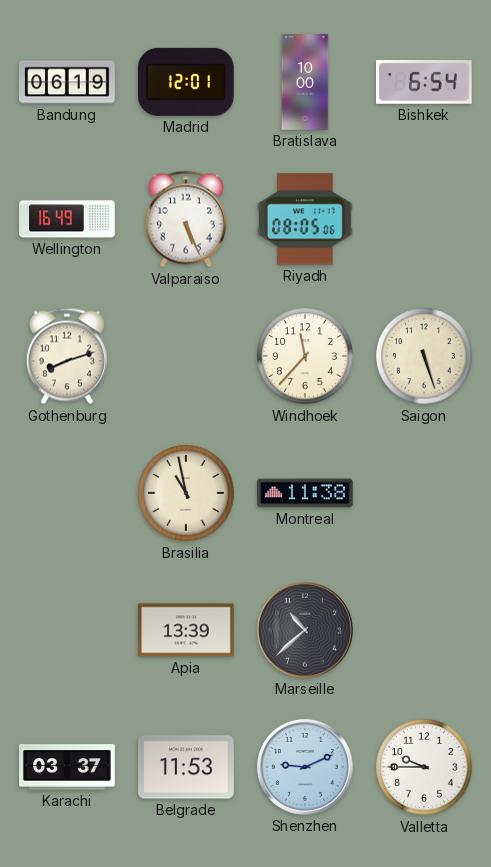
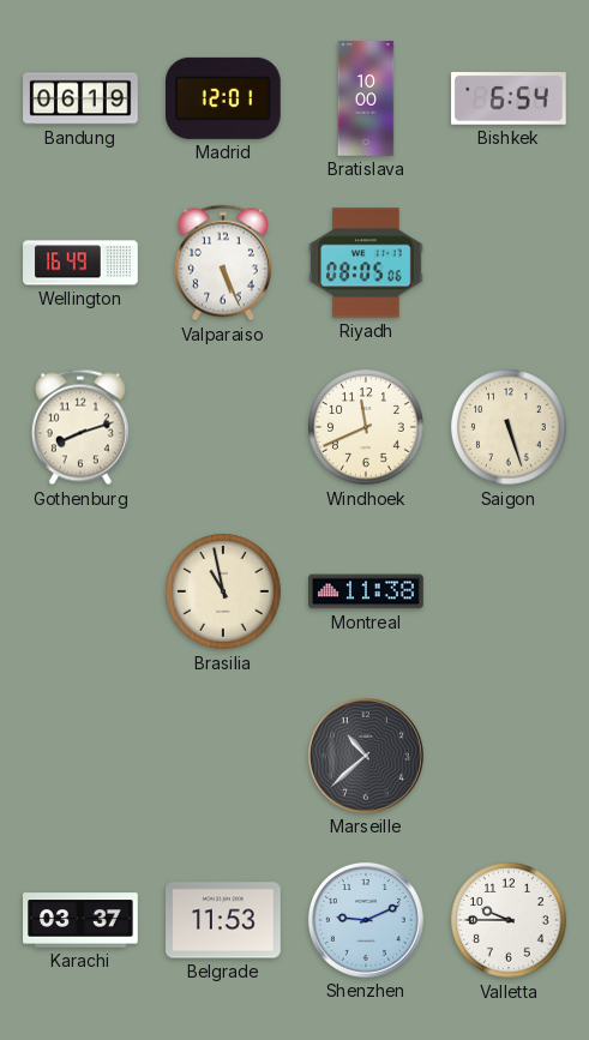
Windhoek: 11:37 -> 11:41
Apia: 13:39 -> none
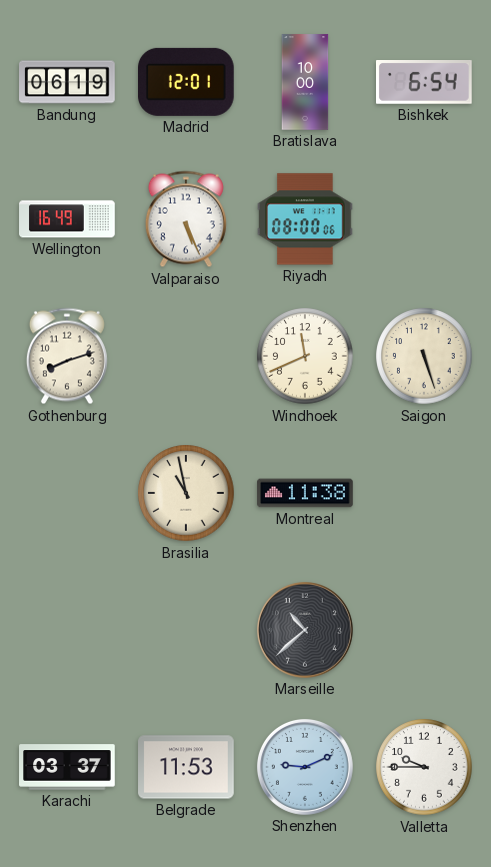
Riyadh: 08:05 -> 08:00
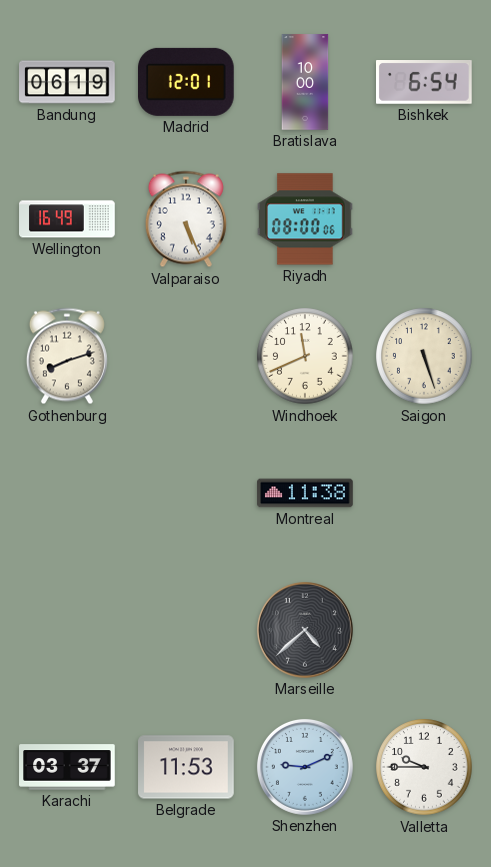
Brasilia: 10:58 -> none
Marseille: 10:38 -> 4:38
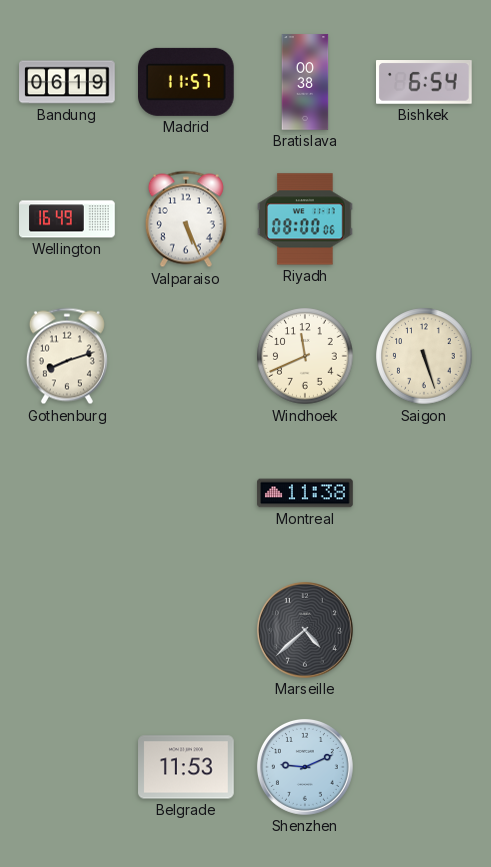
Madrid: 12:01 -> 11:57
Bratislava: 10:00 -> 00:38
Karachi: 03:37 -> none
Valletta: 9:45 -> none
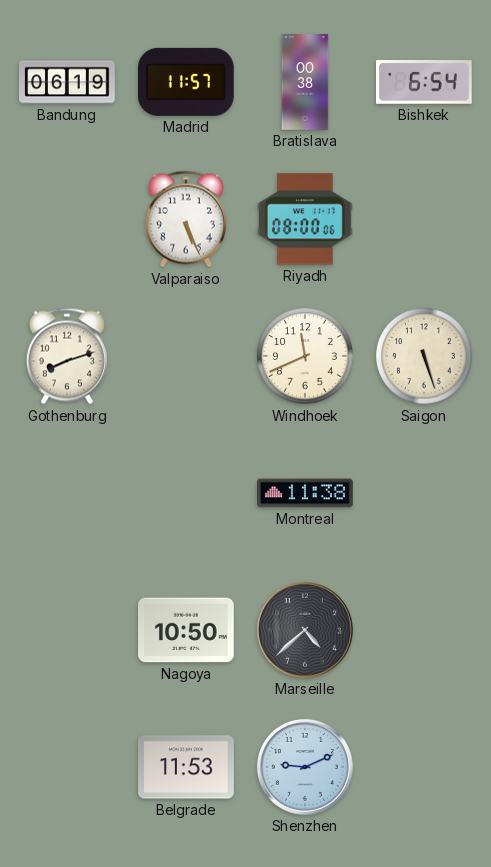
Wellington: 16:49 -> none
Nagoya: none -> 10:50
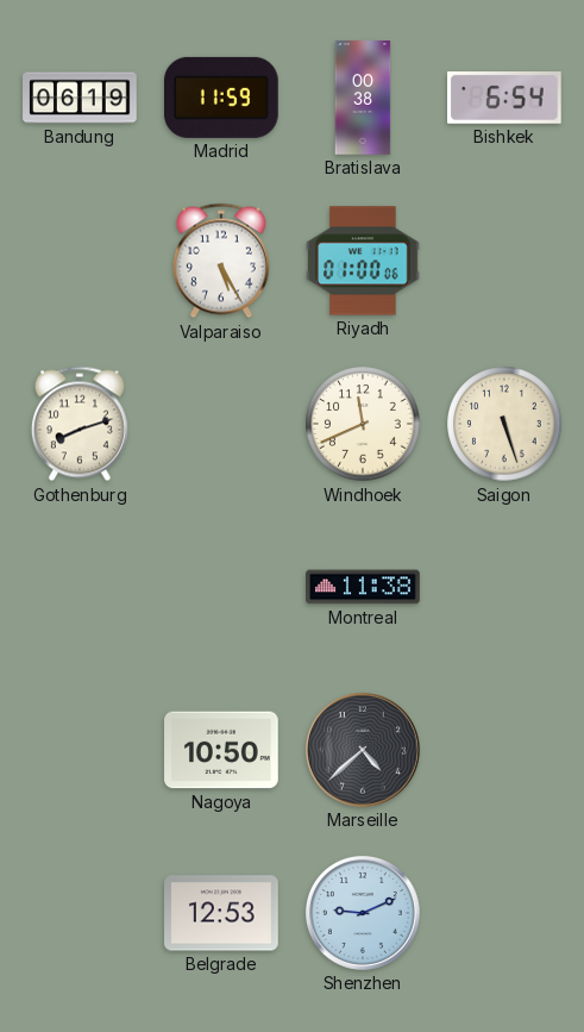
Madrid: 11:57 -> 11:59
Valparaiso: 5:26 -> 5:25
Riyadh: 08:00 -> 01:00
Belgrade: 11:53 -> 12:53
